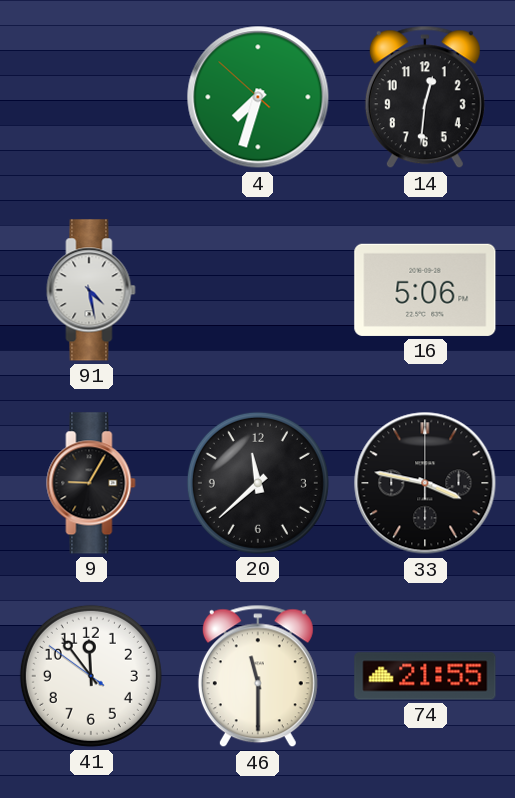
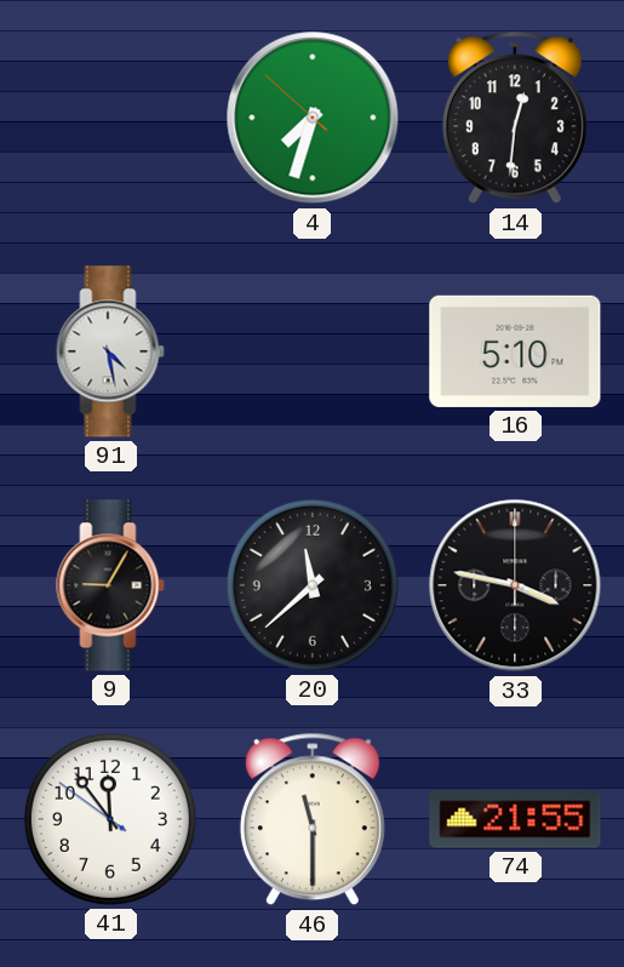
16: 5:06 -> 5:10
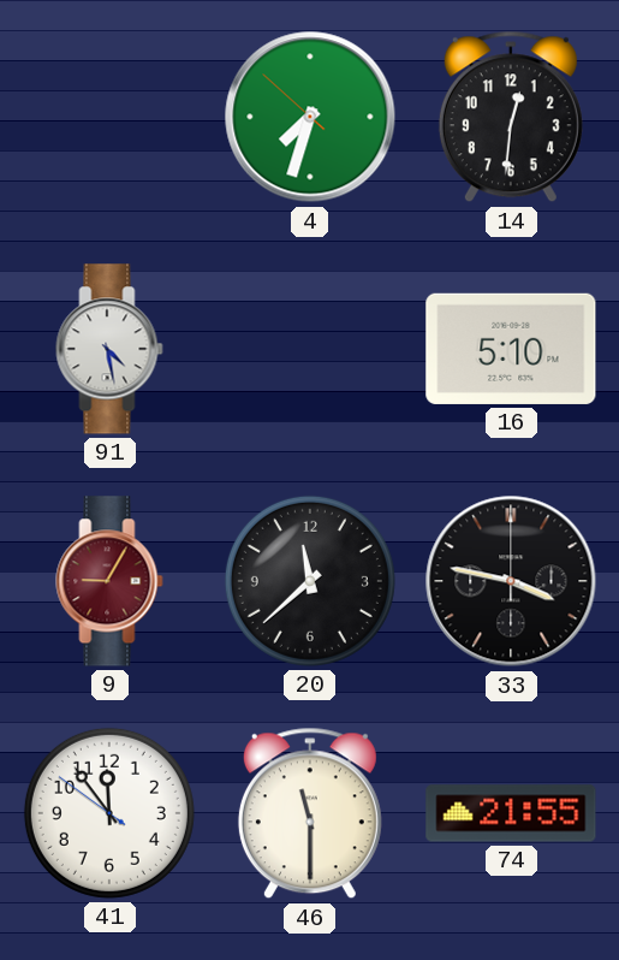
9 dial: black -> burgundy
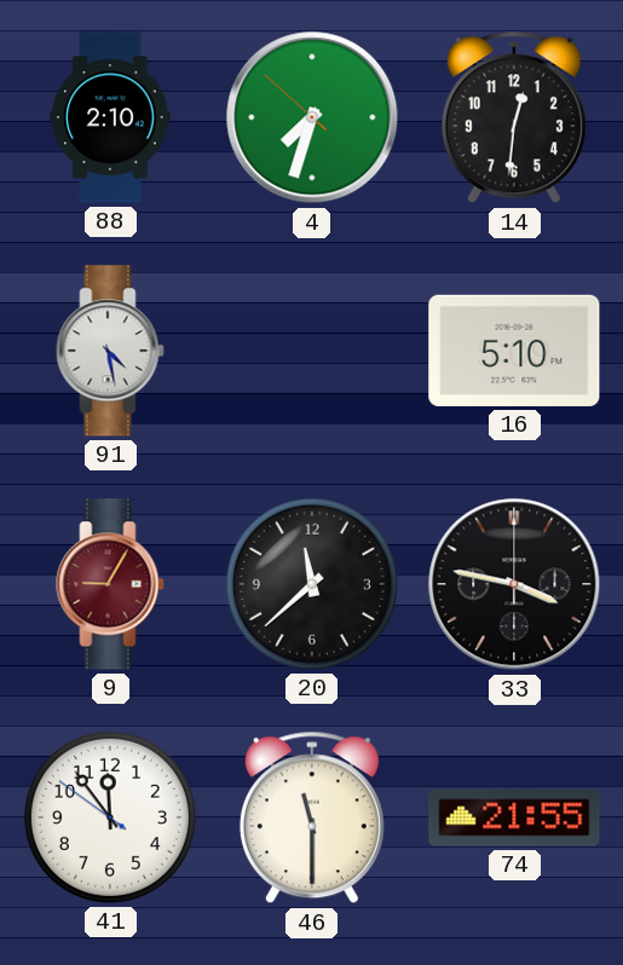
88: none -> 2:10
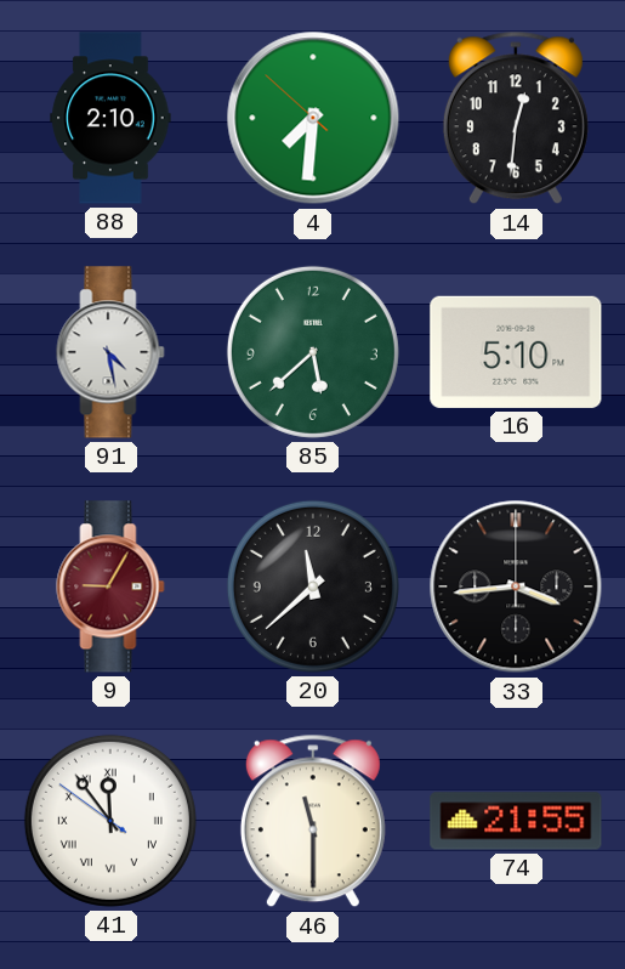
4: 7:32 -> 7:30
85: none -> 5:38
33: 3:47 -> 3:44
41 numerals: Arabic -> Roman
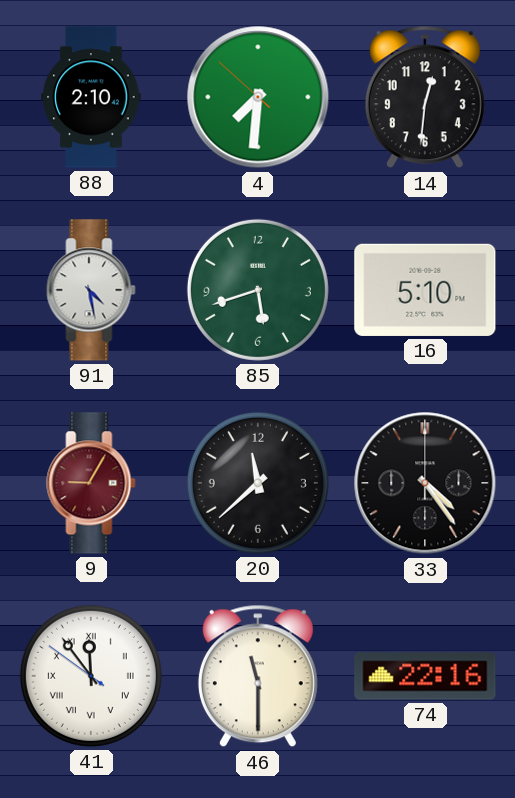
85: 5:38 -> 5:42
33: 3:44 -> 4:24
74: 21:55 -> 22:16
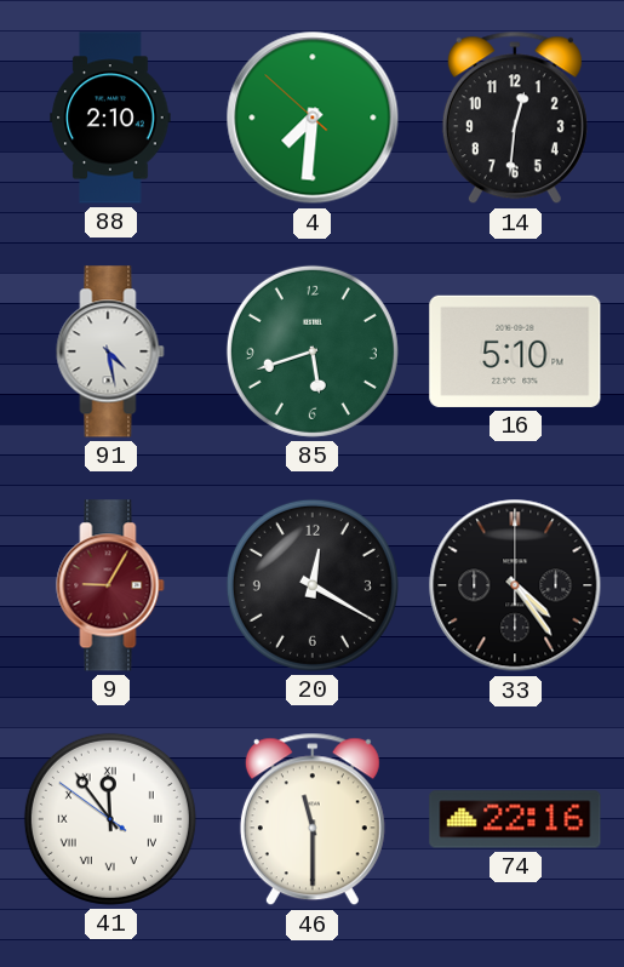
20: 11:38 -> 12:20
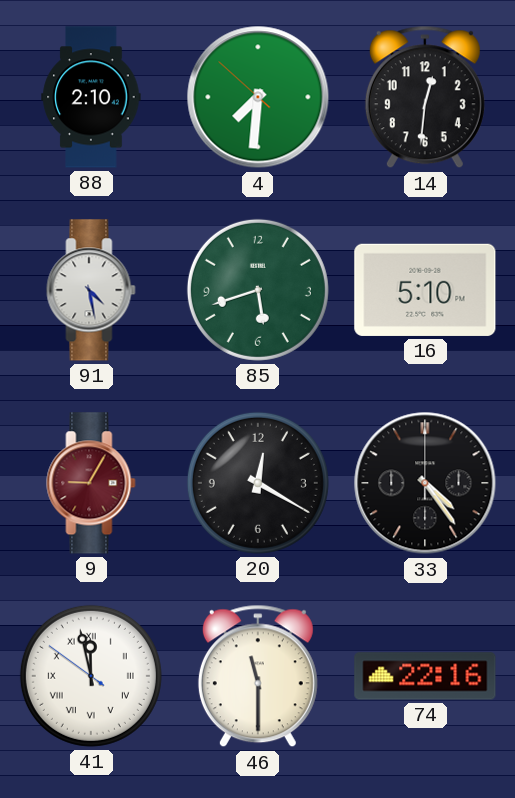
41: 11:53 -> 11:57
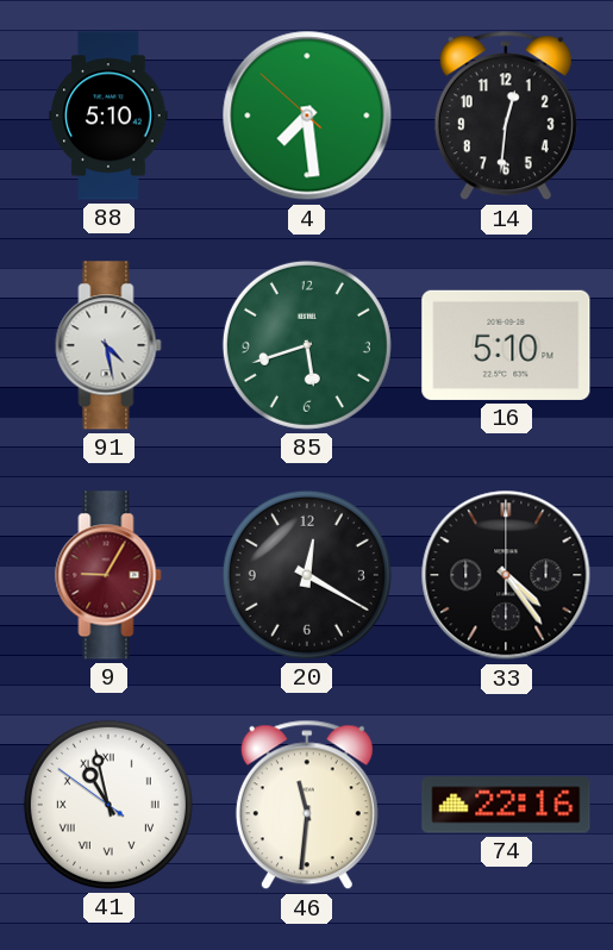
88: 2:10 -> 5:10
4: 7:30 -> 7:28
41: 11:57 -> 10:57
46: 11:30 -> 11:31
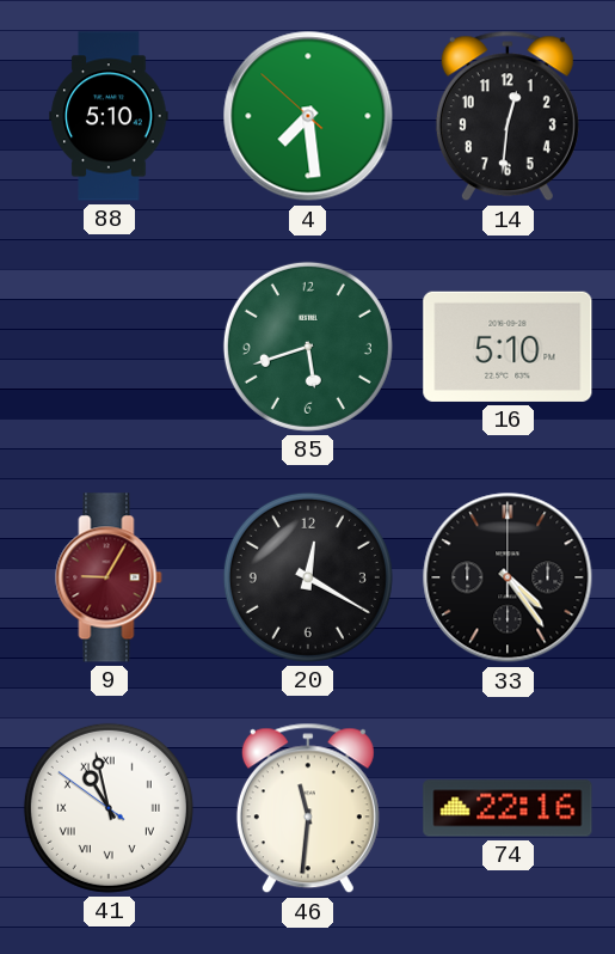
91: 4:28 -> none
